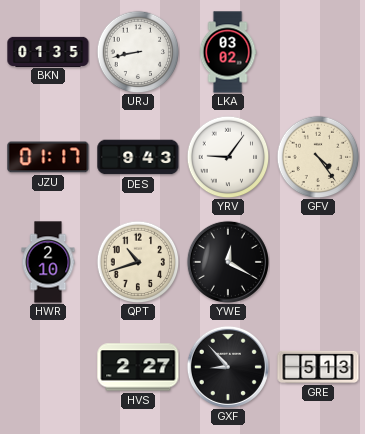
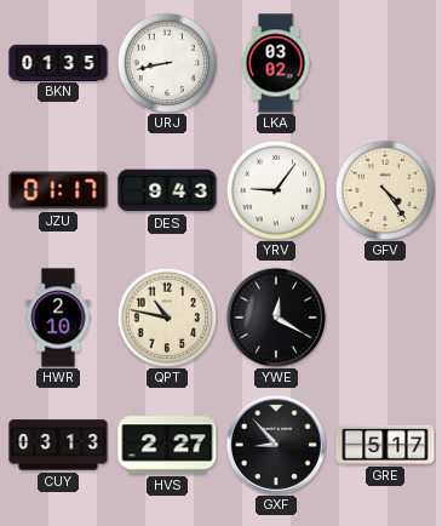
QPT: 10:42 -> 10:47
CUY: none -> 03:13
GRE: 5:13 -> 5:17
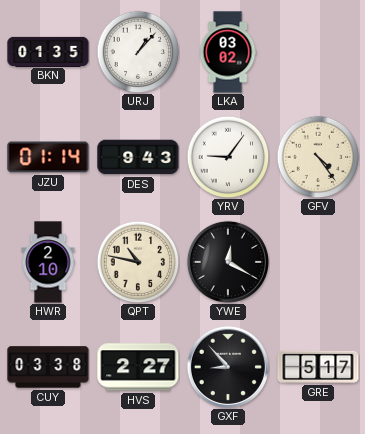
URJ: 8:43 -> 1:07
JZU: 01:17 -> 01:14
CUY: 03:13 -> 03:38
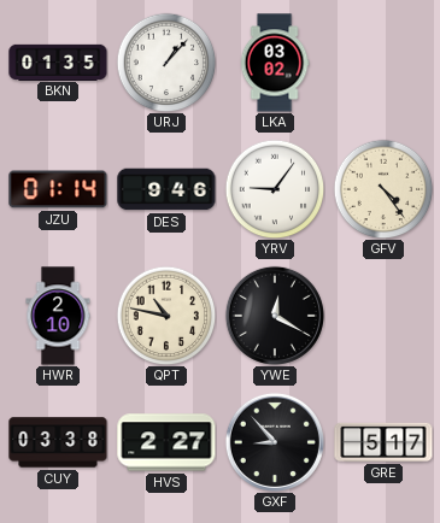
DES: 9:43 -> 9:46
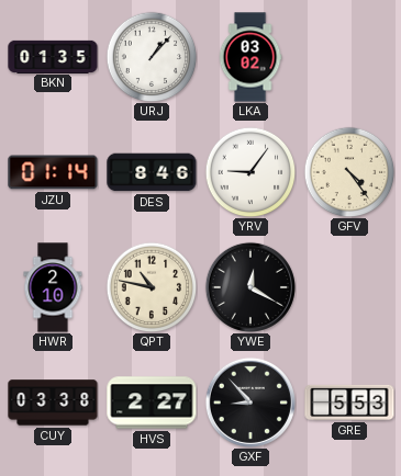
DES: 9:46 -> 8:46
GRE: 5:17 -> 5:53
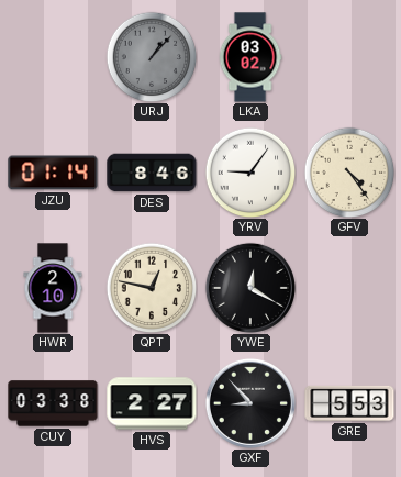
BKN: 01:35 -> none
URJ dial: white -> grey
QPT: 10:47 -> 12:47
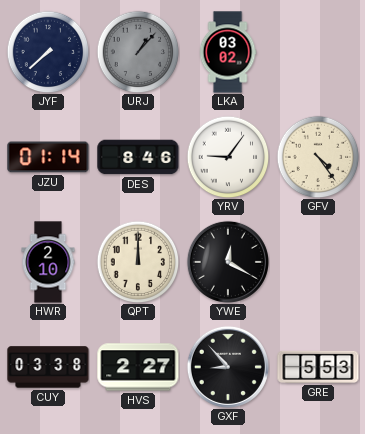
JYF: none -> 7:38
QPT: 12:47 -> 12:00
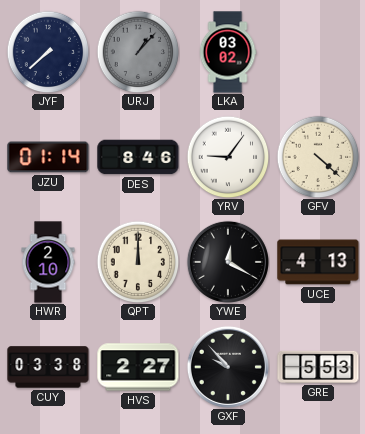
GFV: 4:24 -> 4:22
UCE: none -> 4:13
GXF: 8:53 -> 9:53
